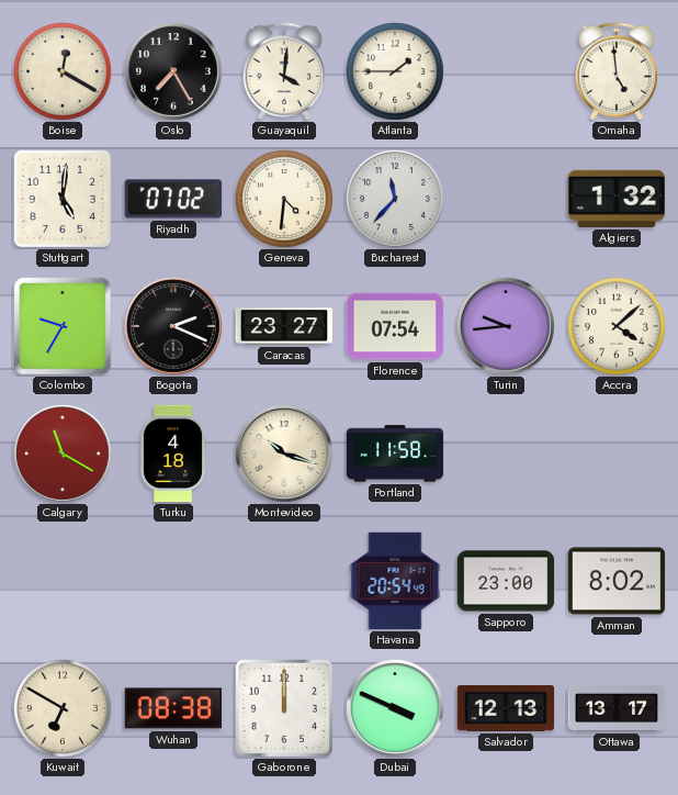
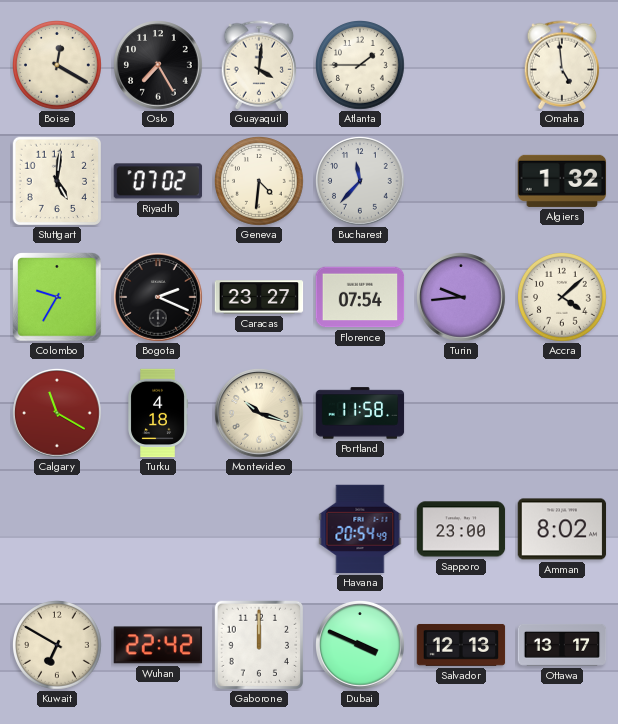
Wuhan: 08:38 -> 22:42
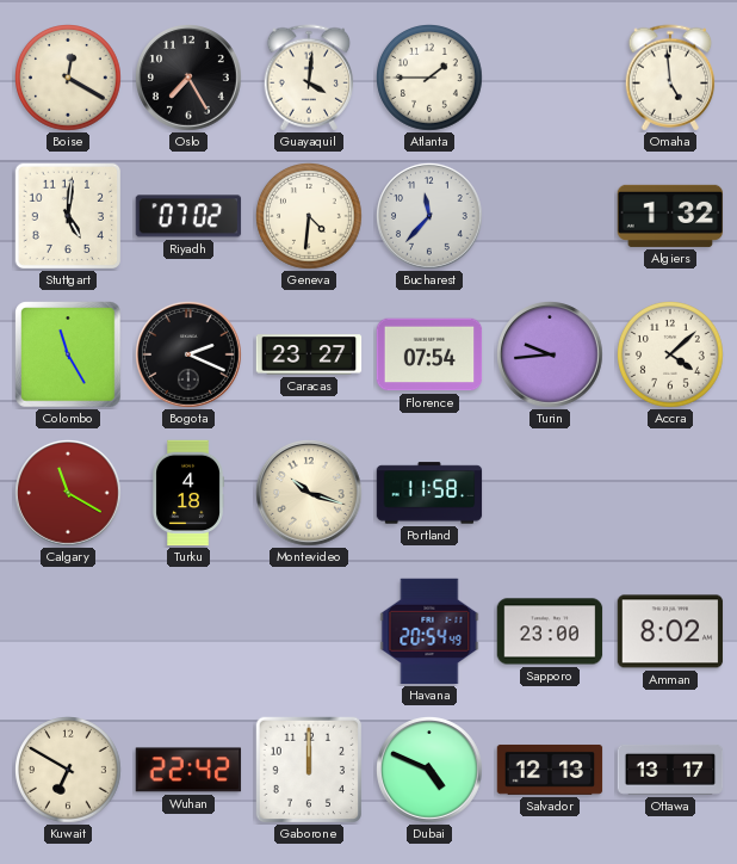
Colombo: 9:35 -> 11:25
Dubai: 3:49 -> 4:49
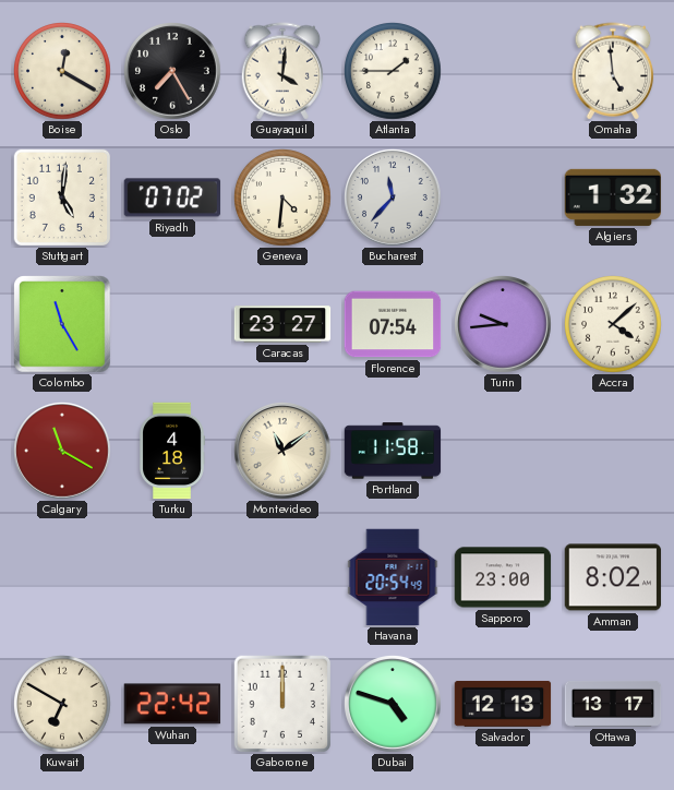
Bogota: 2:19 -> none
Montevideo: 10:18 -> 11:09
Dubai: 4:49 -> 4:48
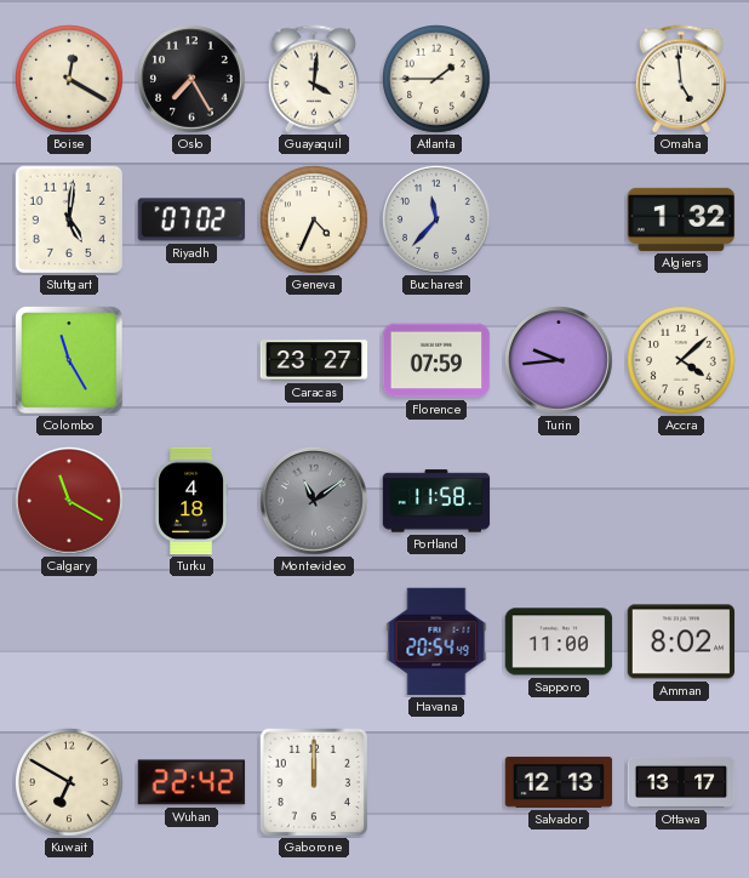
Geneva: 4:31 -> 4:34
Florence: 07:54 -> 07:59
Montevideo dial: cream -> grey
Sapporo: 23:00 -> 11:00
Dubai: 4:48 -> none
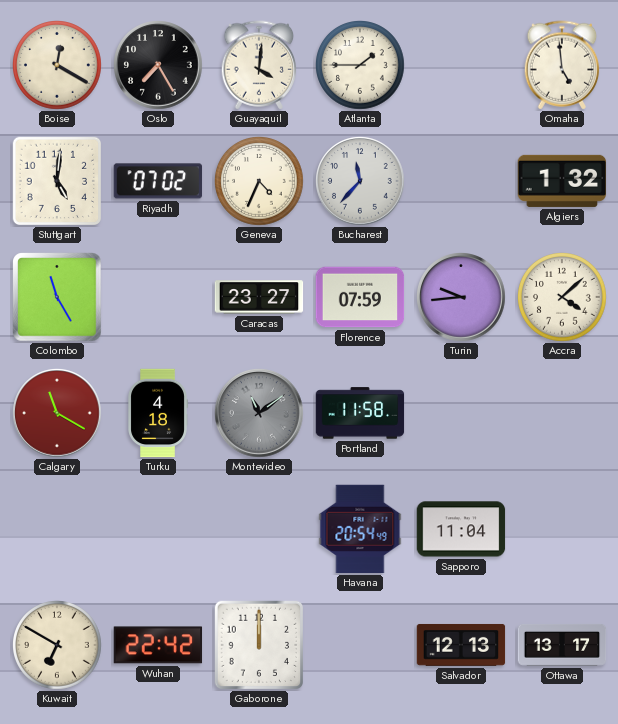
Sapporo: 11:00 -> 11:04
Amman: 8:02 -> none
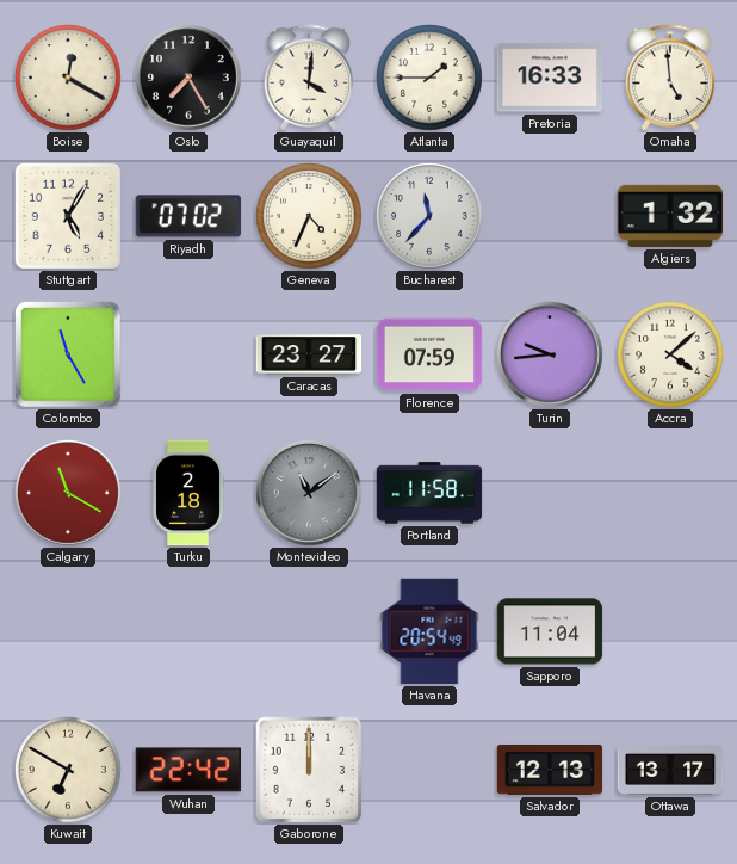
Pretoria: none -> 16:33
Stuttgart: 5:01 -> 5:05
Turku: 4:18 -> 2:18
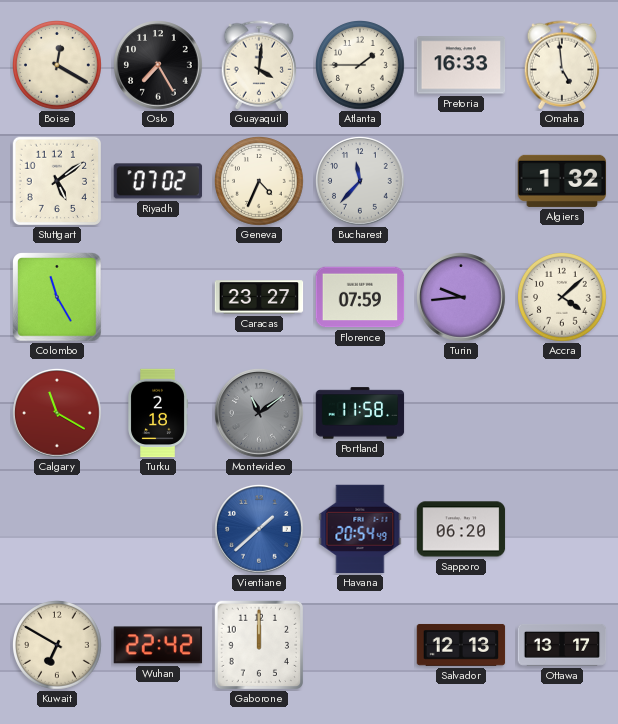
Stuttgart: 5:05 -> 5:09
Vientiane: none -> 1:38
Sapporo: 11:04 -> 06:20
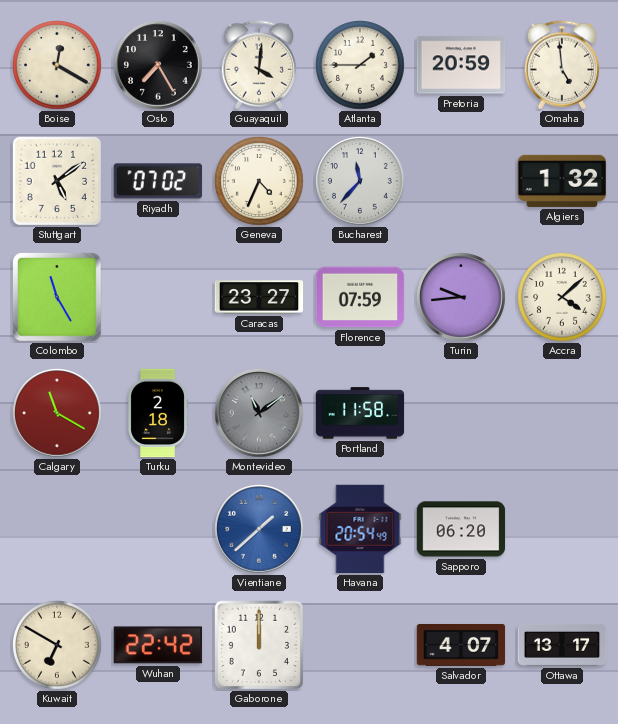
Pretoria: 16:33 -> 20:59
Salvador: 12:13 -> 4:07
